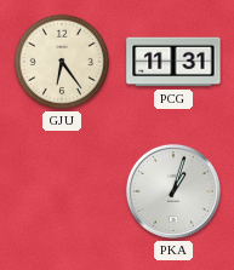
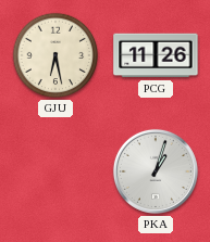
GJU: 6:24 -> 6:28
PCG: 11:31 -> 11:26
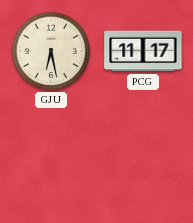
PCG: 11:26 -> 11:17
PKA: 1:03 -> none
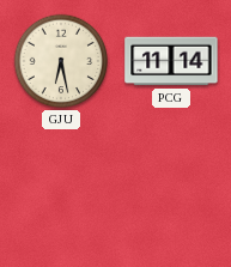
PCG: 11:17 -> 11:14
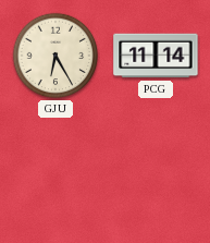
GJU: 6:28 -> 6:25
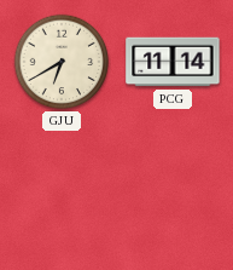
GJU: 6:25 -> 6:40
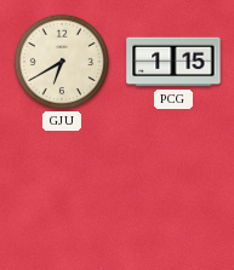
PCG: 11:14 -> 1:15
